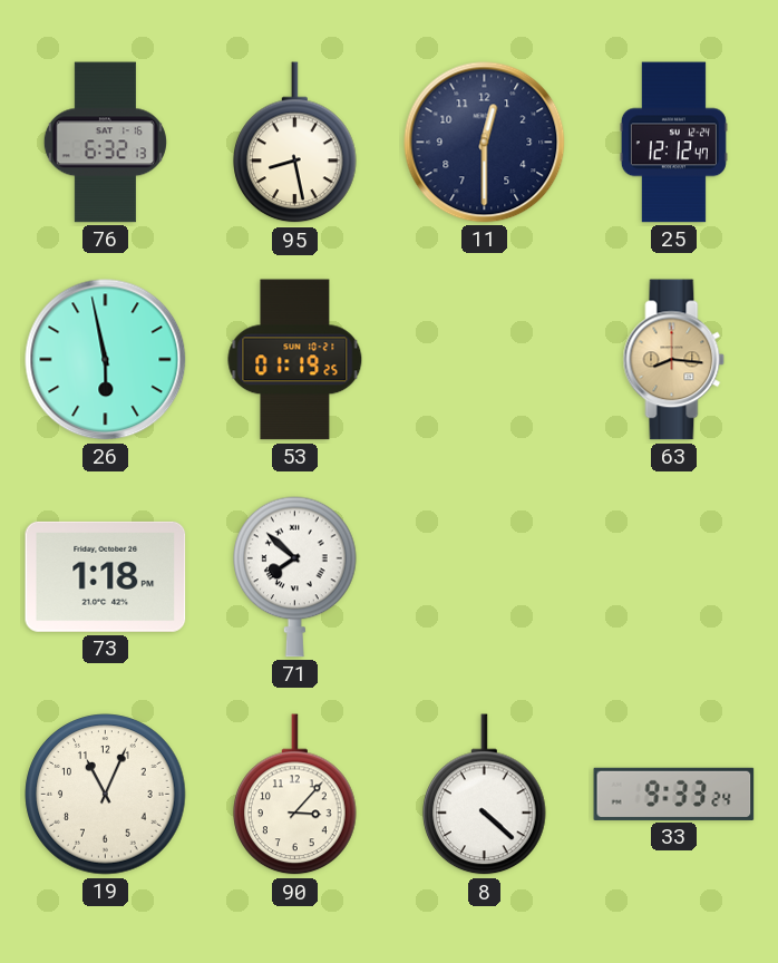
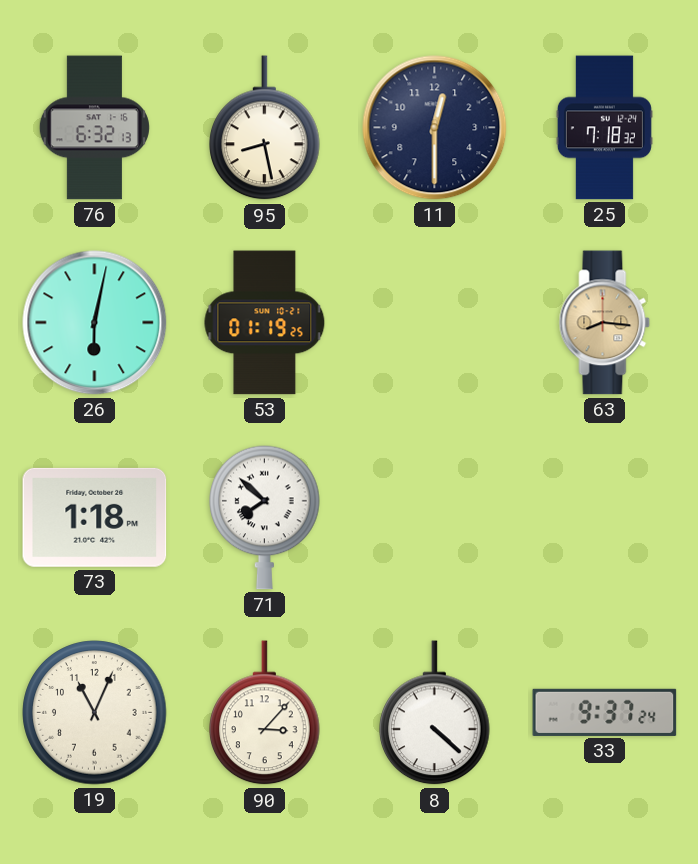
25: 12:12 -> 7:18
26: 5:58 -> 6:02
33: 9:33 -> 9:37
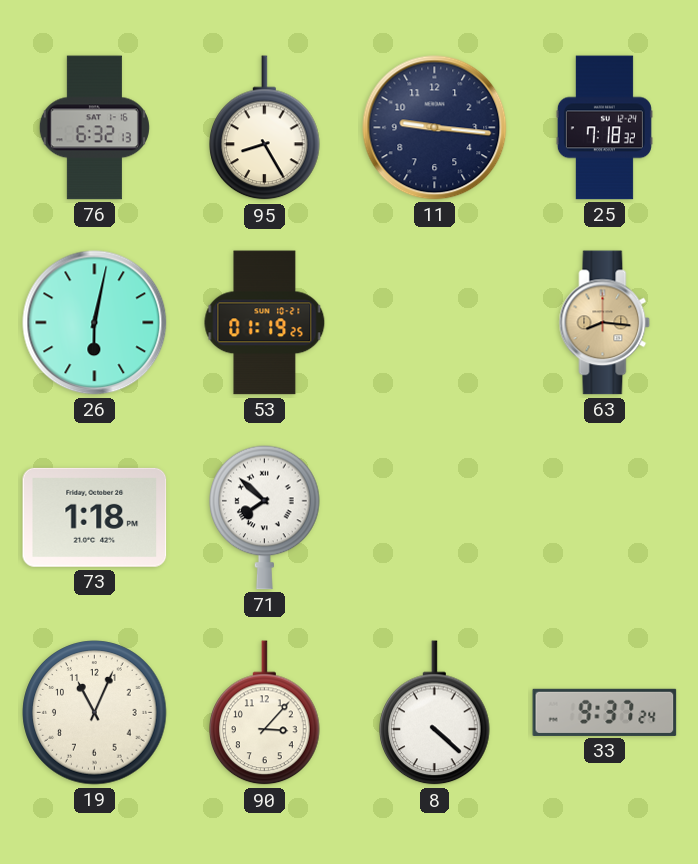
95: 8:28 -> 8:25
11: 12:30 -> 9:16
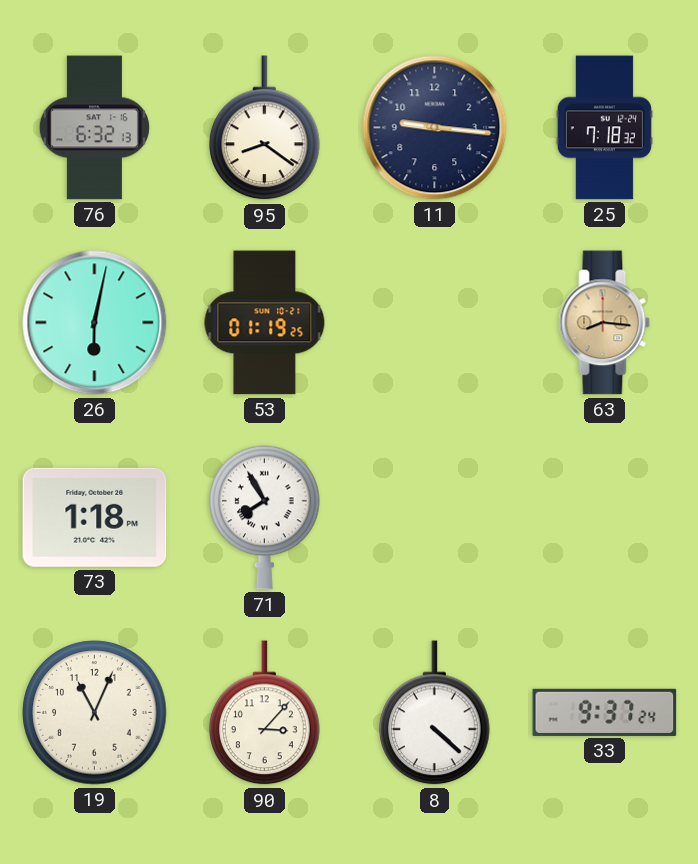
95: 8:25 -> 8:21
71: 7:52 -> 7:55
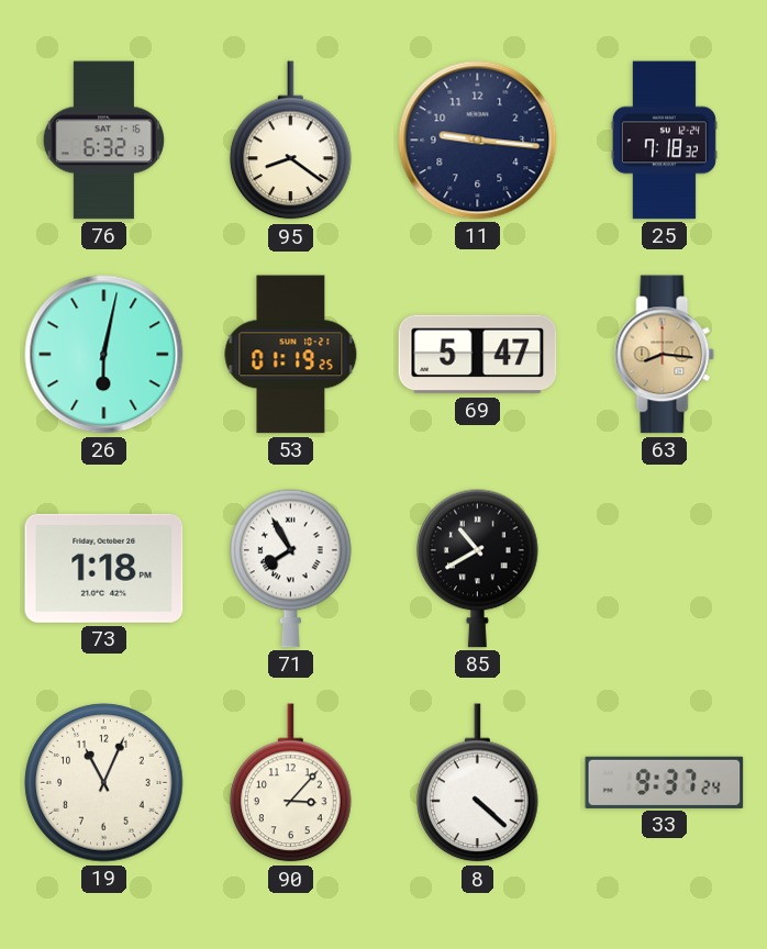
69: none -> 5:47
85: none -> 10:40
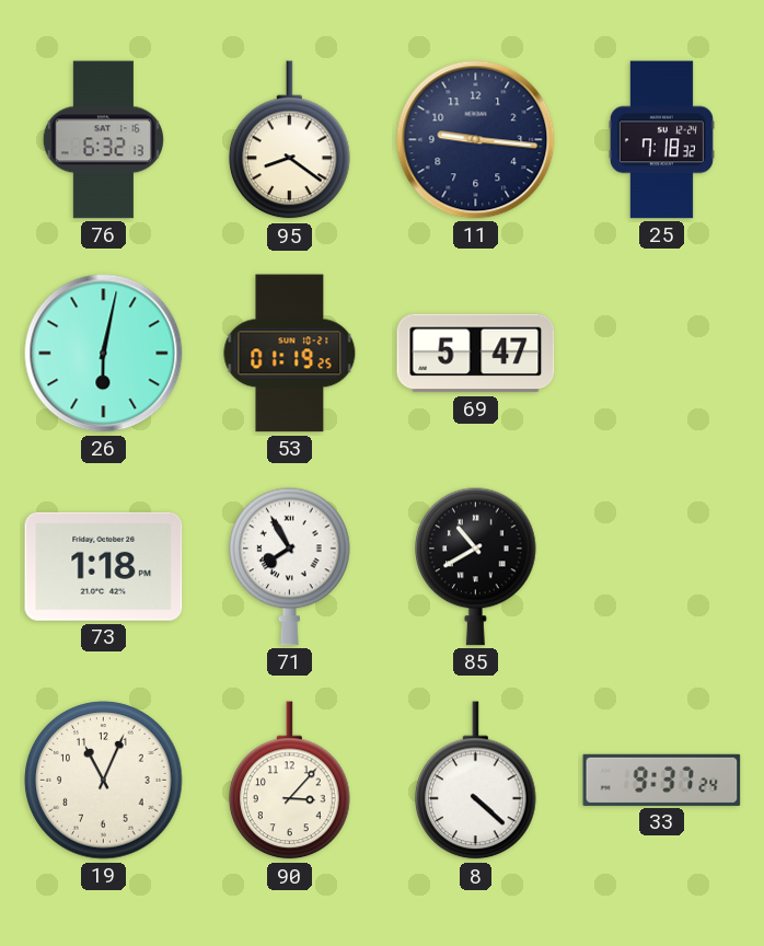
63: 8:16 -> none
